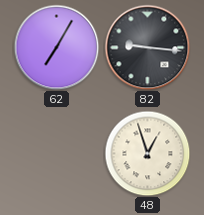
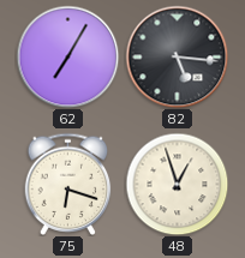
82: 9:16 -> 5:16
75: none -> 6:18
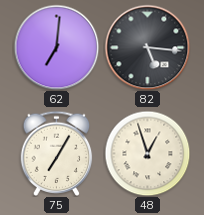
62: 7:05 -> 7:01
75: 6:18 -> 7:05
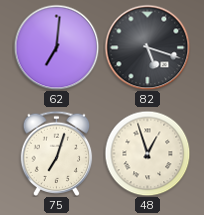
82: 5:16 -> 5:18
75: 7:05 -> 7:03
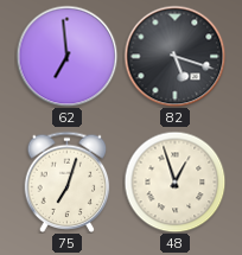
62: 7:01 -> 6:59
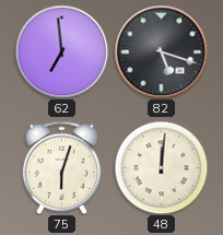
75: 7:03 -> 6:03
48: 12:57 -> 12:01
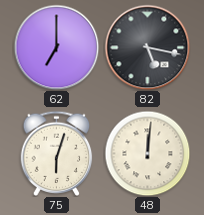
62: 6:59 -> 7:00
82: 5:18 -> 5:17
